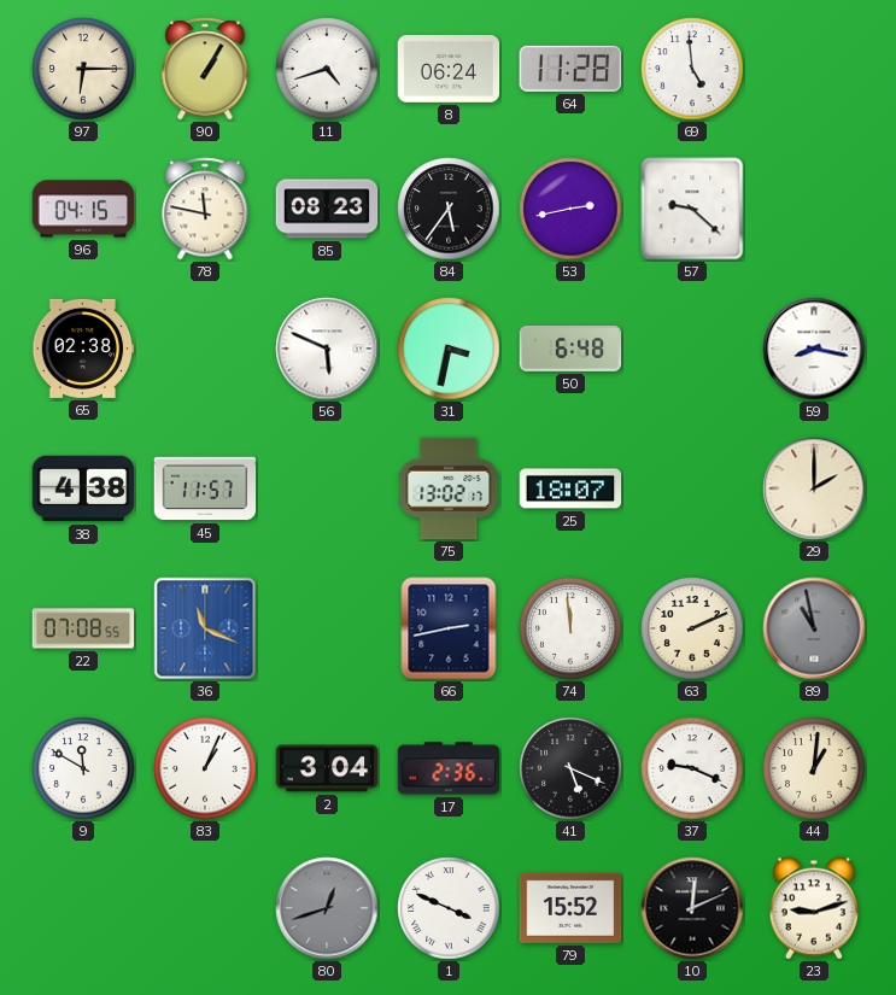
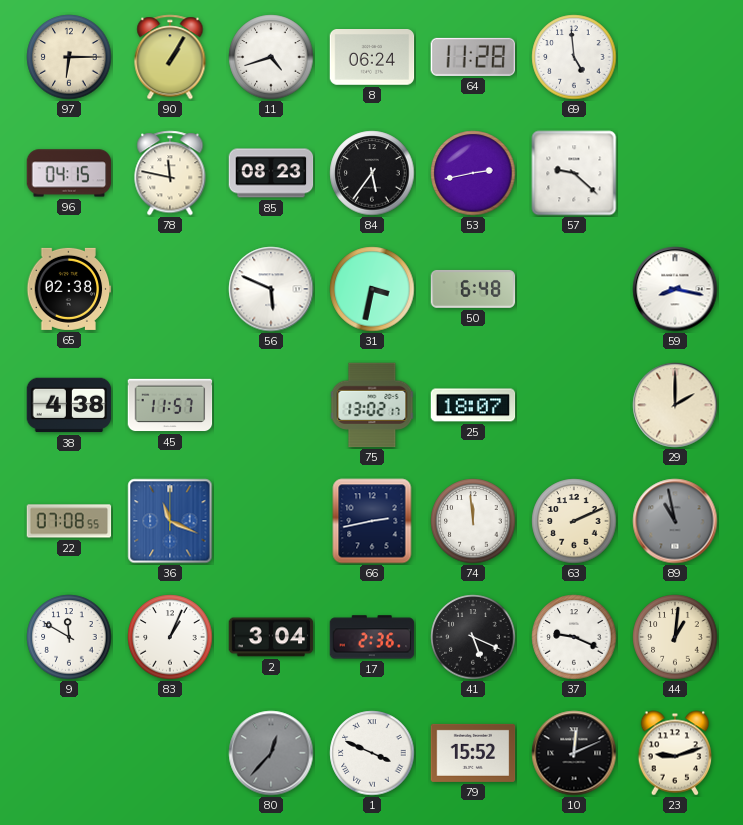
80: 12:42 -> 12:37
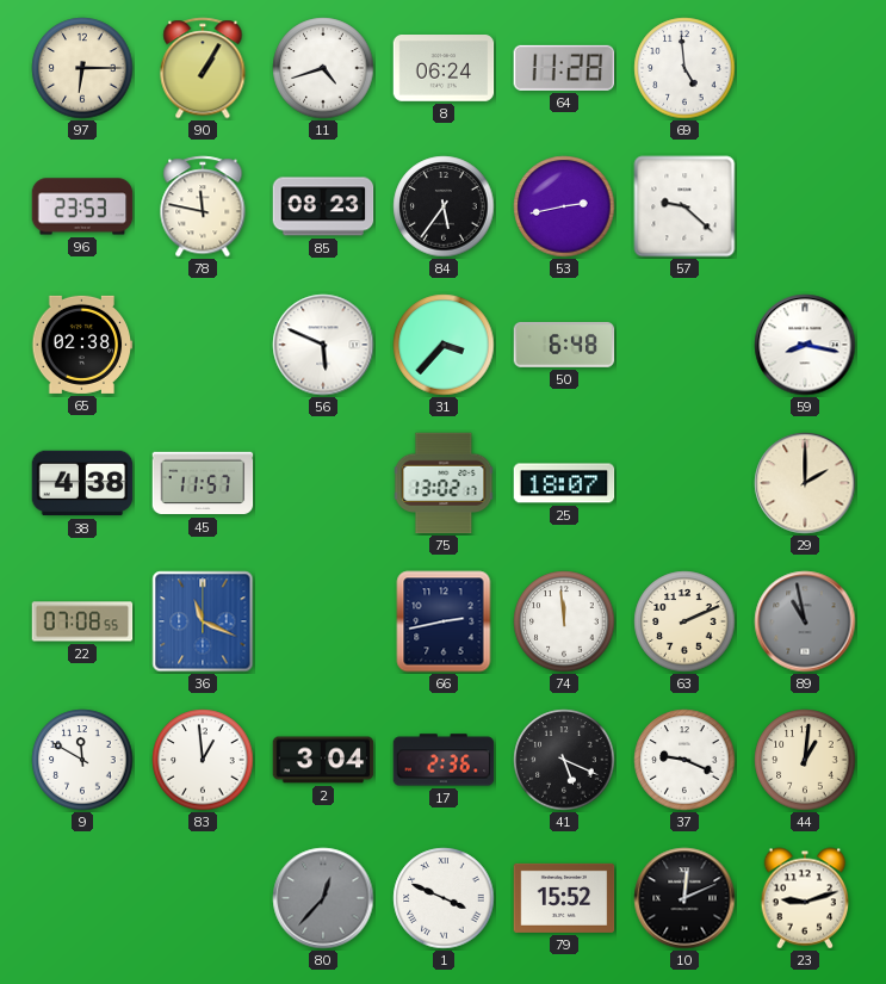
96: 04:15 -> 23:53
31: 3:32 -> 3:37
83: 1:04 -> 12:59
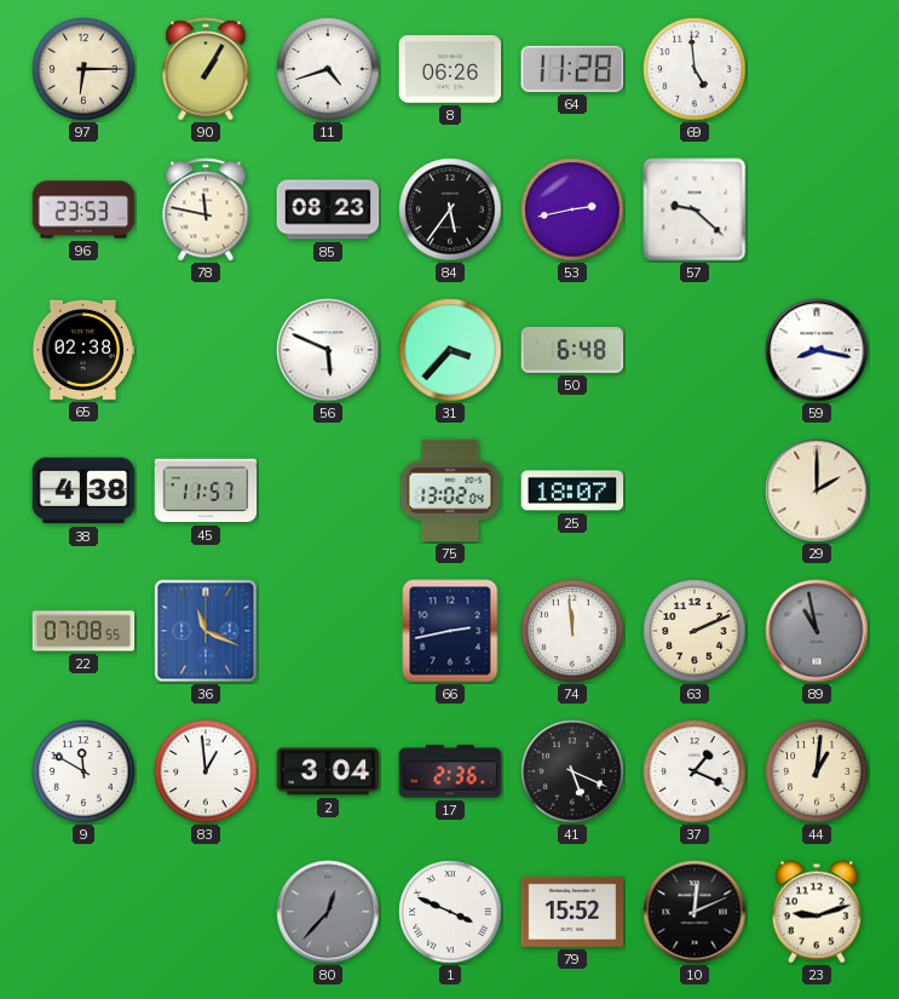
8: 06:24 -> 06:26
75: 13:02:17 -> 13:02:04
37: 9:19 -> 1:19
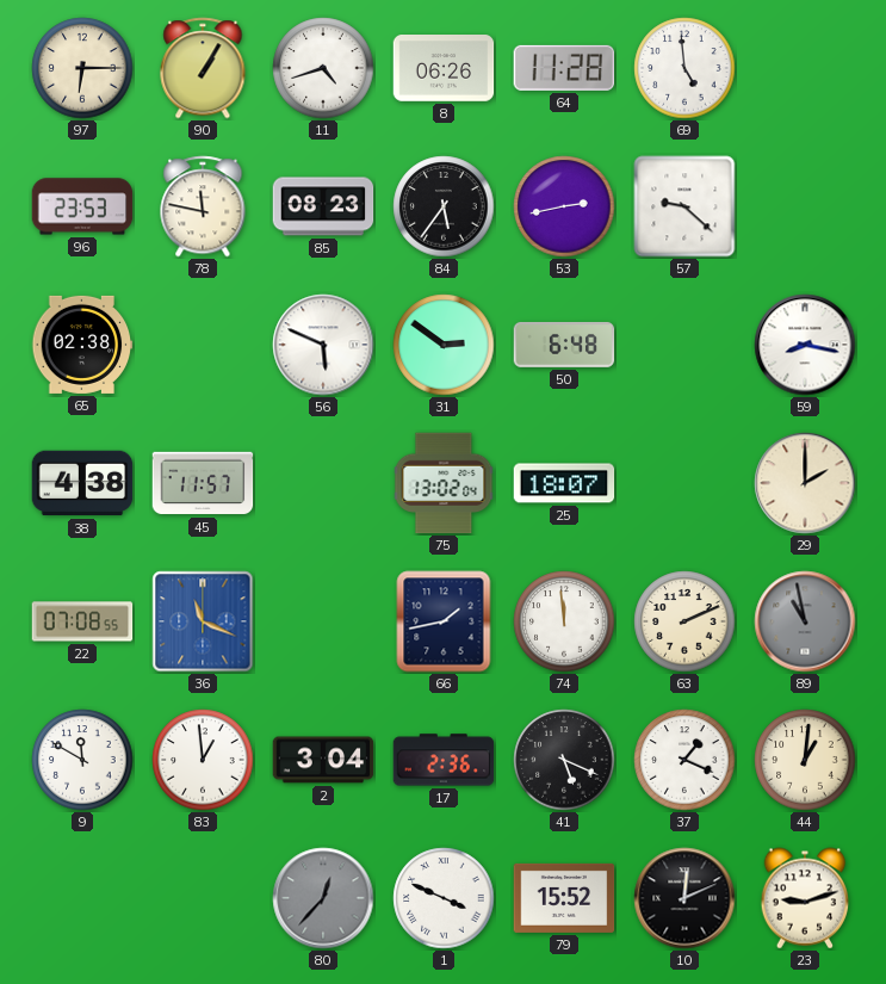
31: 3:37 -> 2:51
66: 2:43 -> 1:43
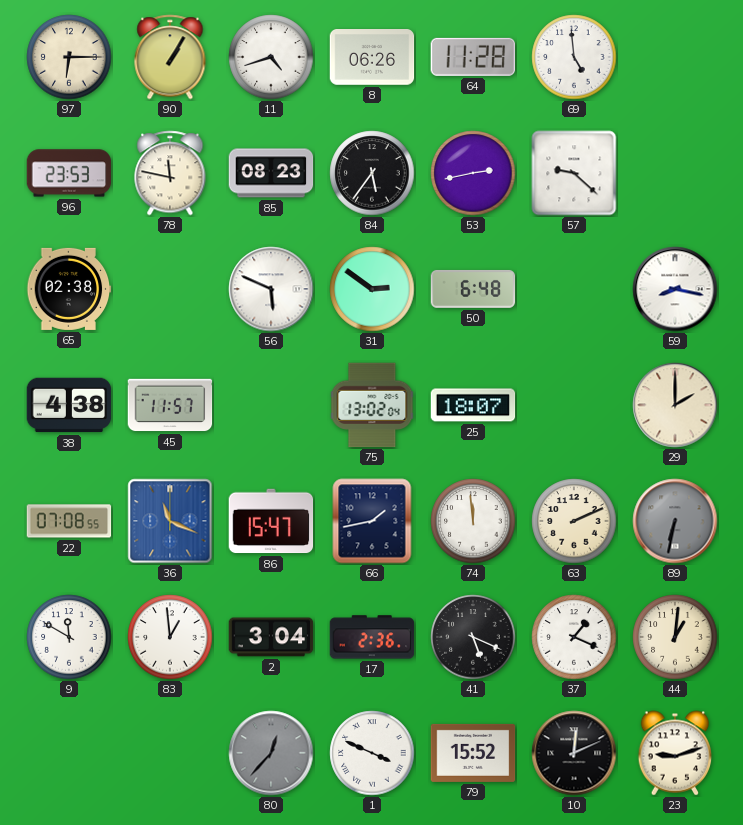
86: none -> 15:47
89: 10:58 -> 6:32
